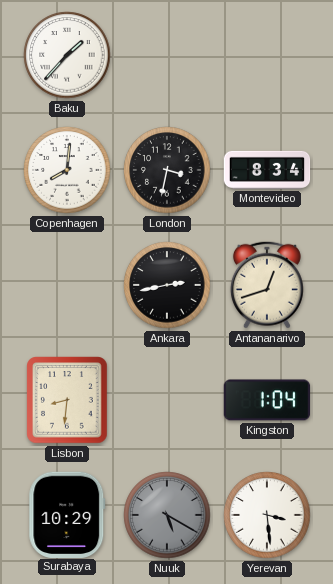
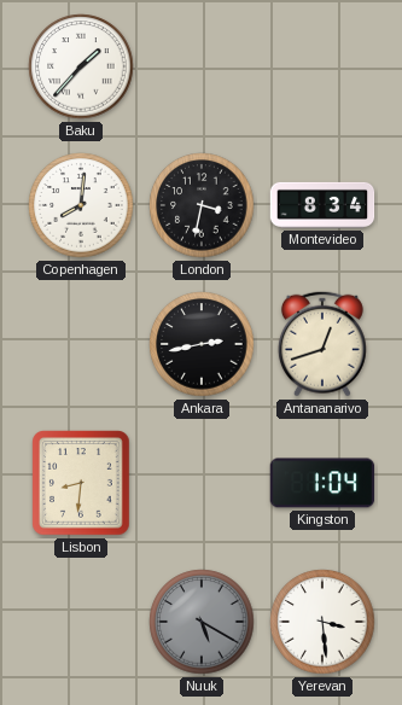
Surabaya: 10:29 -> none
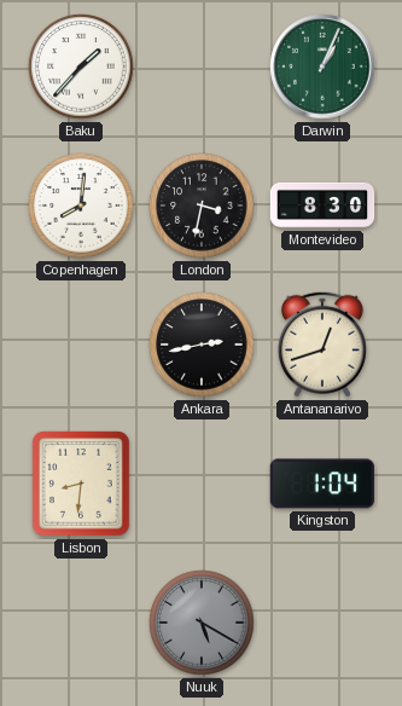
Darwin: none -> 1:04
Montevideo: 8:34 -> 8:30
Yerevan: 3:29 -> none
